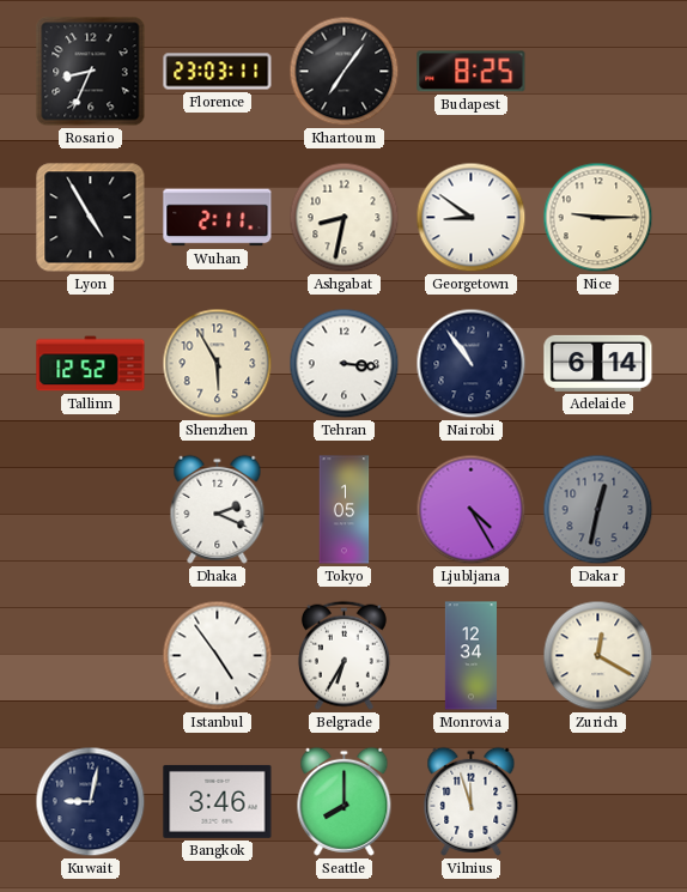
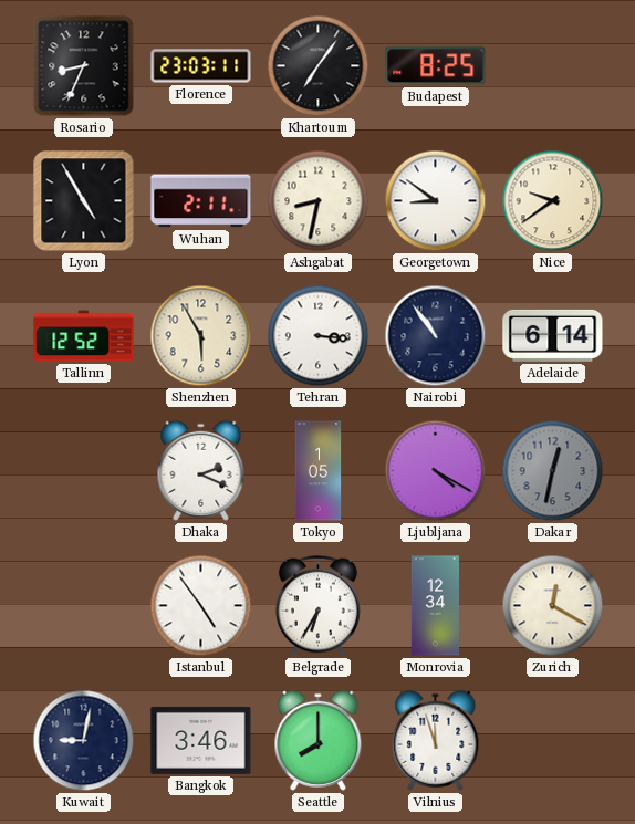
Nice: 9:15 -> 9:39
Ljubljana: 4:25 -> 4:20
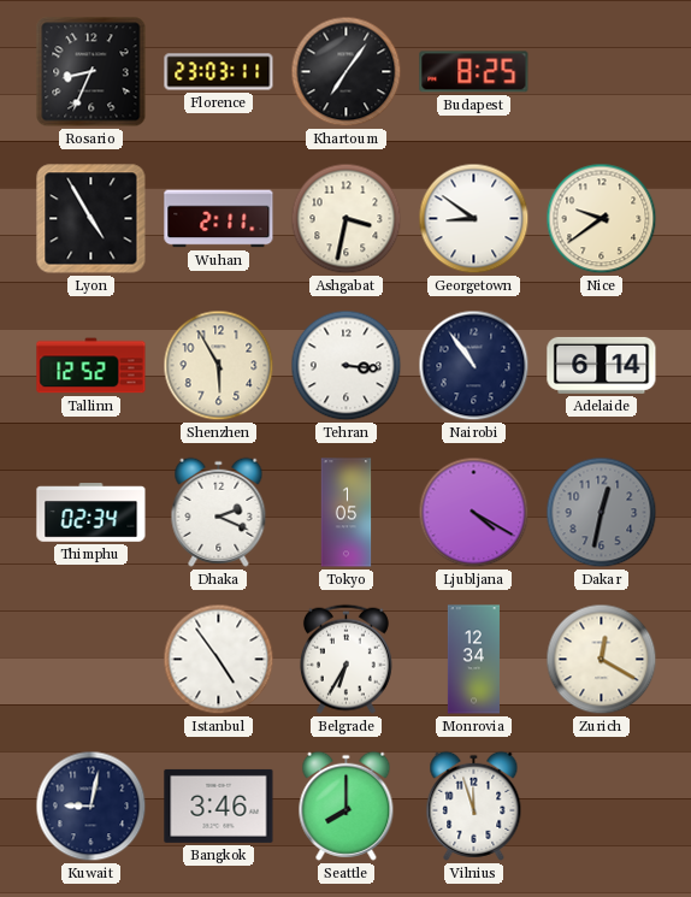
Ashgabat: 8:32 -> 3:32
Thimphu: none -> 02:34
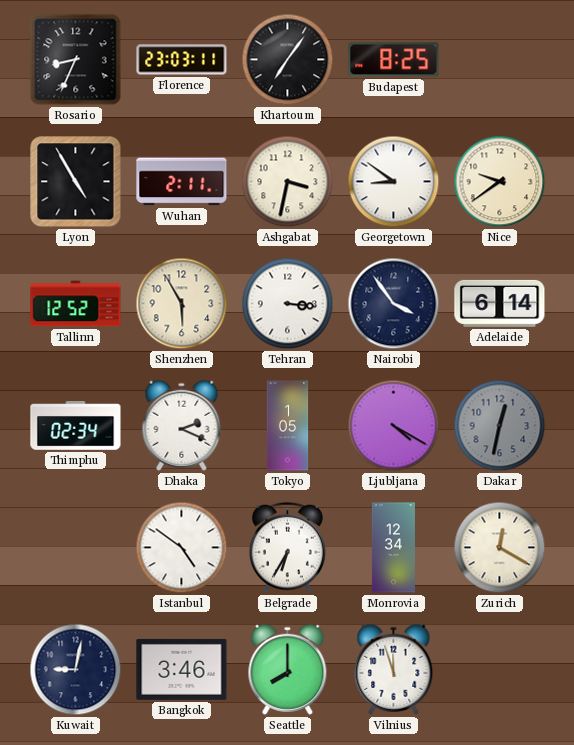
Nairobi: 10:54 -> 3:54
Istanbul: 4:54 -> 4:51
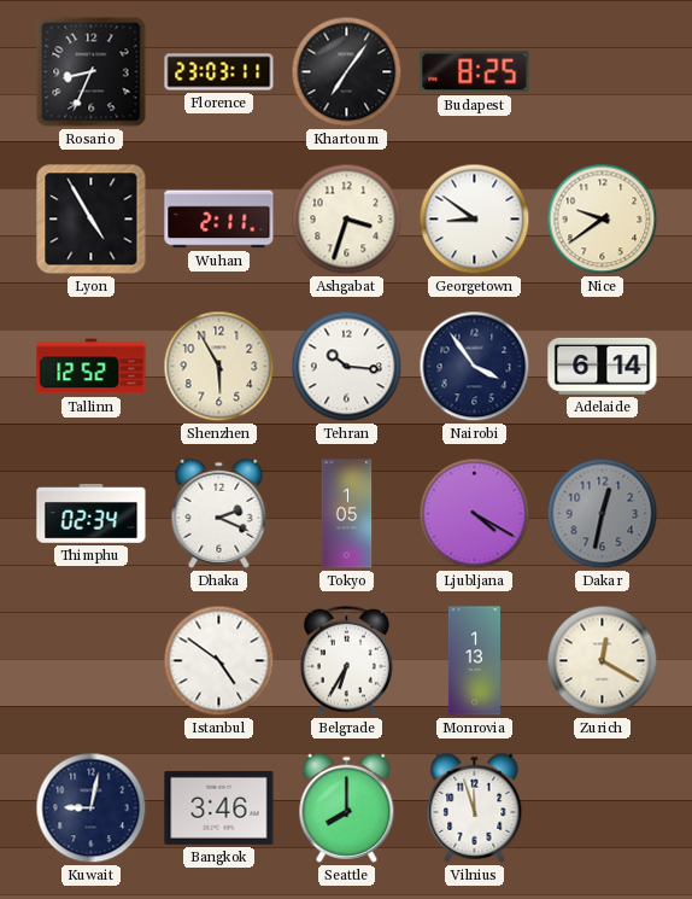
Ashgabat: 3:32 -> 3:33
Tehran: 3:16 -> 10:16
Monrovia: 12:34 -> 1:13
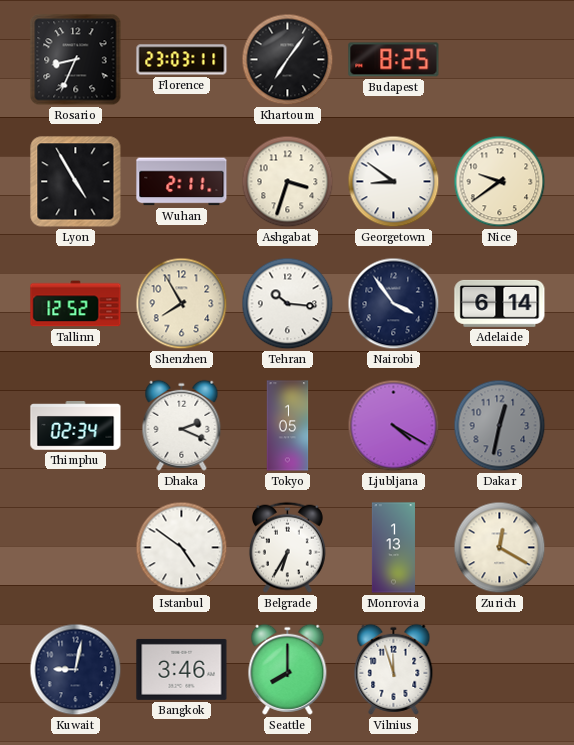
Shenzhen: 5:55 -> 7:55
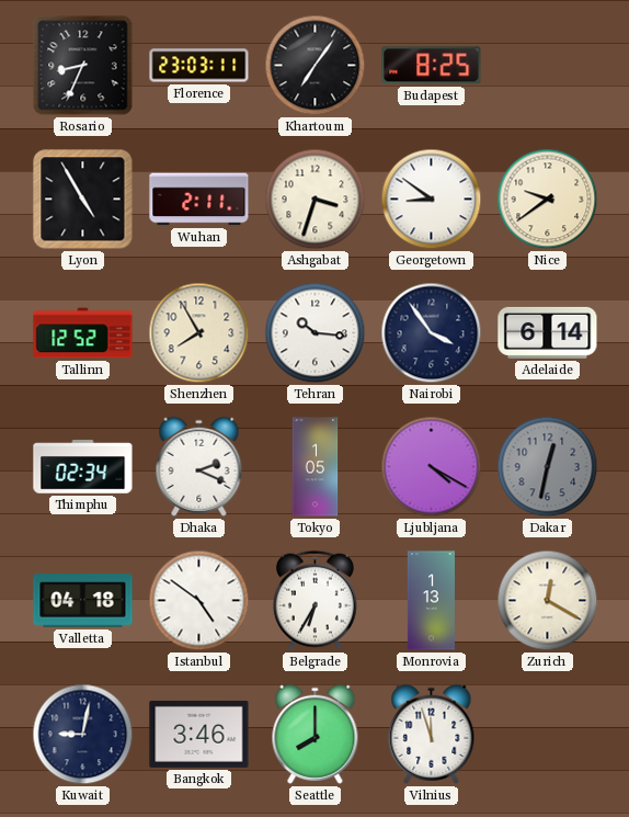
Valletta: none -> 04:18
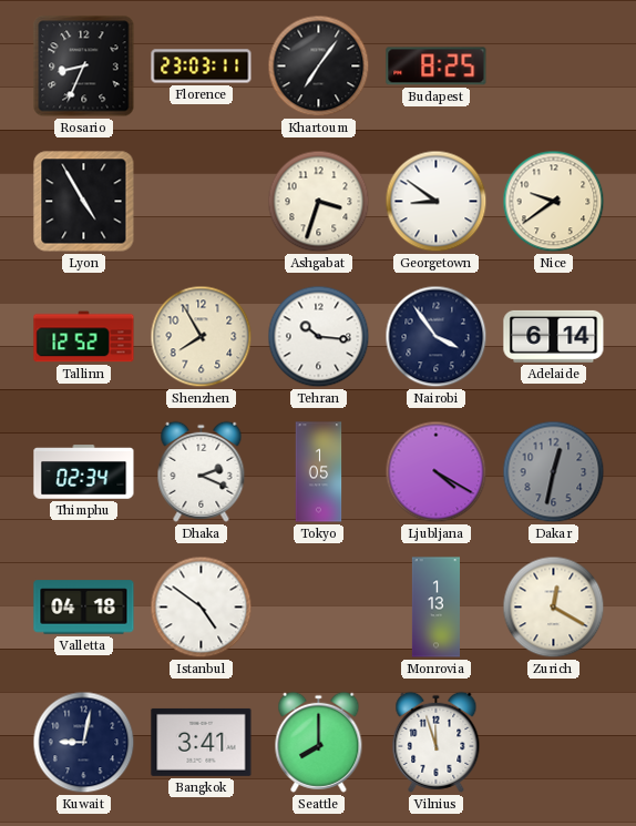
Wuhan: 2:11 -> none
Belgrade: 6:35 -> none
Bangkok: 3:46 -> 3:41
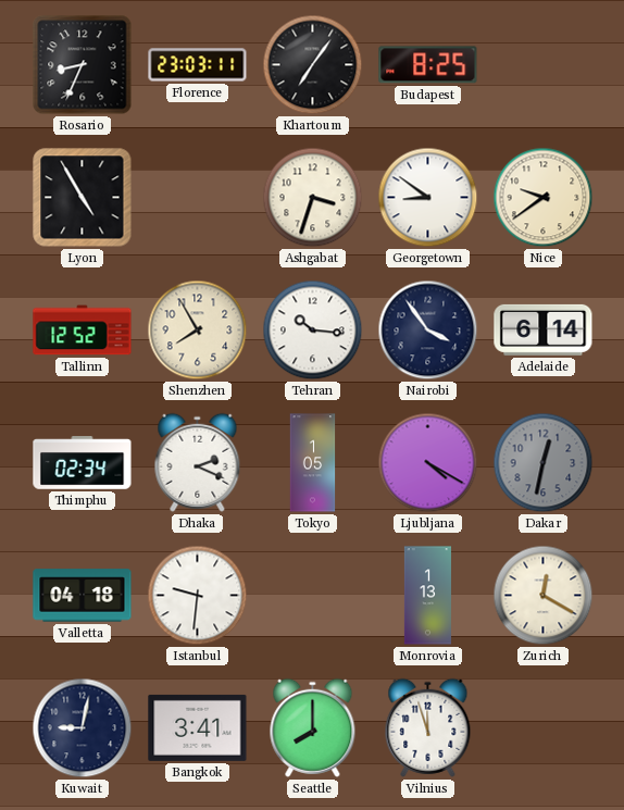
Istanbul: 4:51 -> 9:31
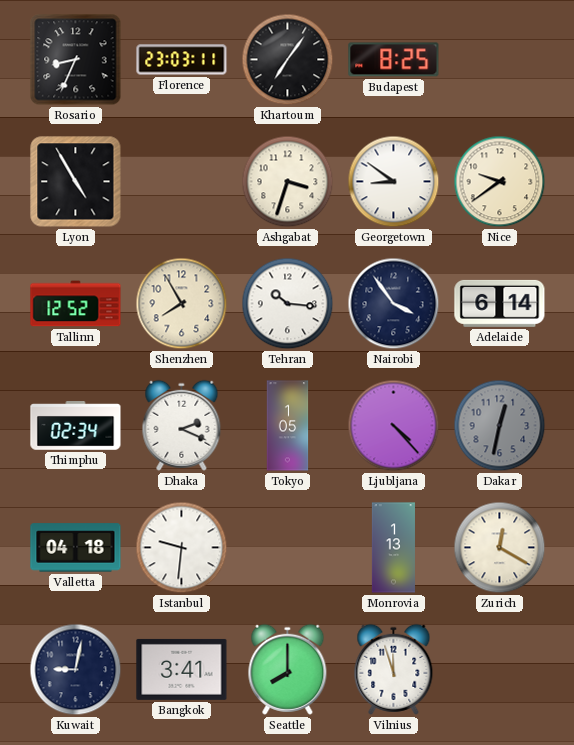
Ljubljana: 4:20 -> 4:23
